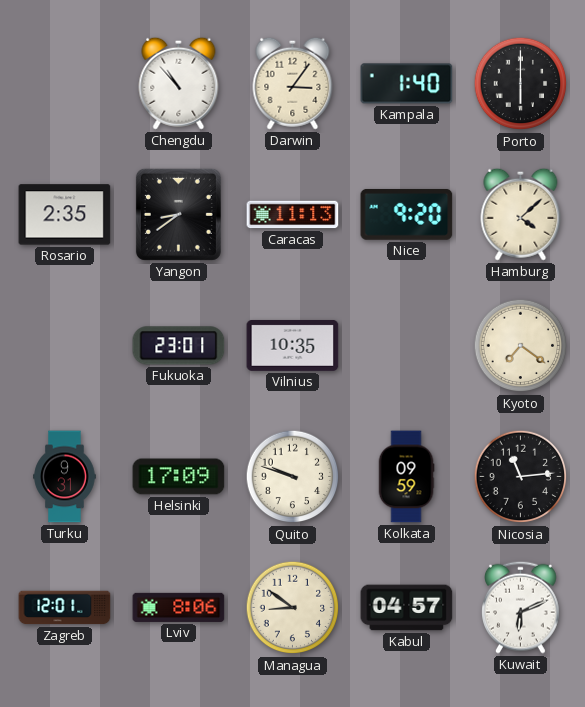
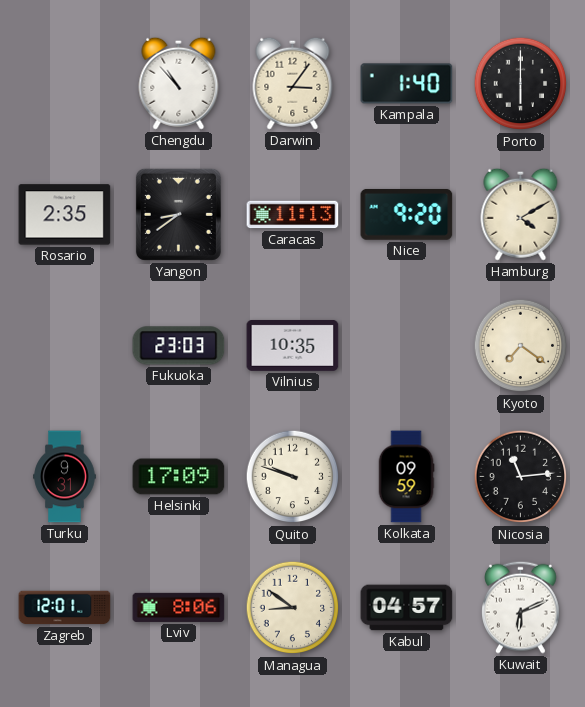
Hamburg: 4:08 -> 4:10
Fukuoka: 23:01 -> 23:03
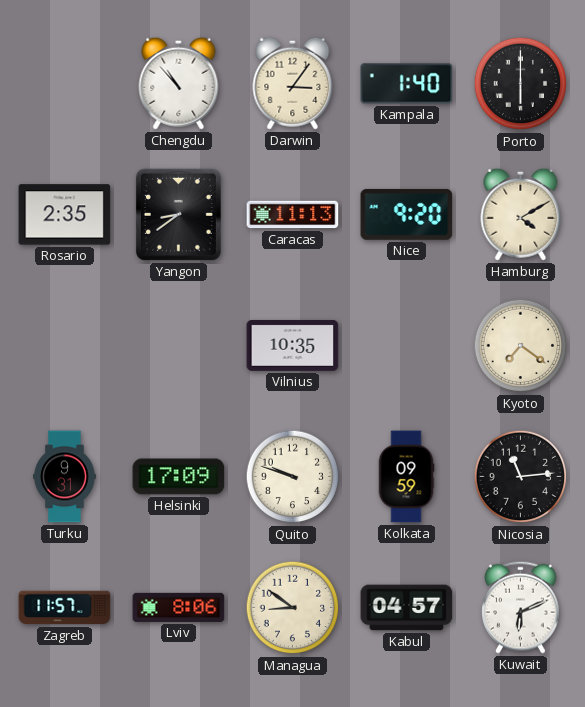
Fukuoka: 23:03 -> none
Zagreb: 12:01 -> 11:57
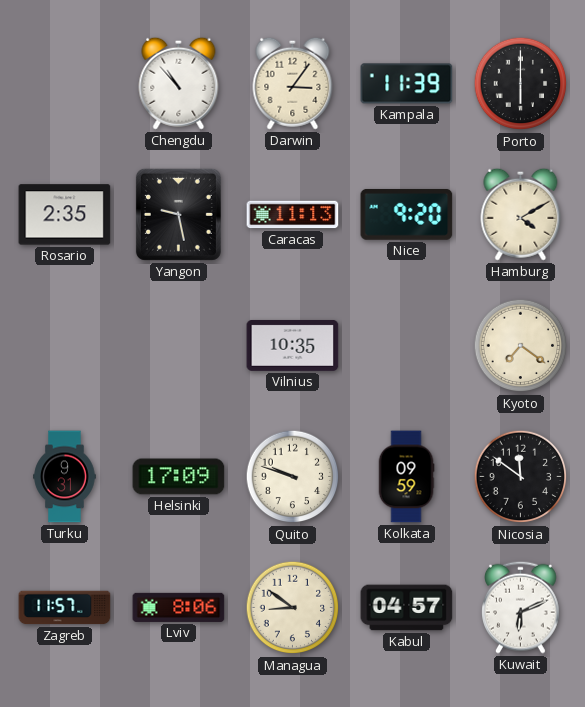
Kampala: 1:40 -> 11:39
Yangon: 8:39 -> 9:28
Nicosia: 11:14 -> 11:51
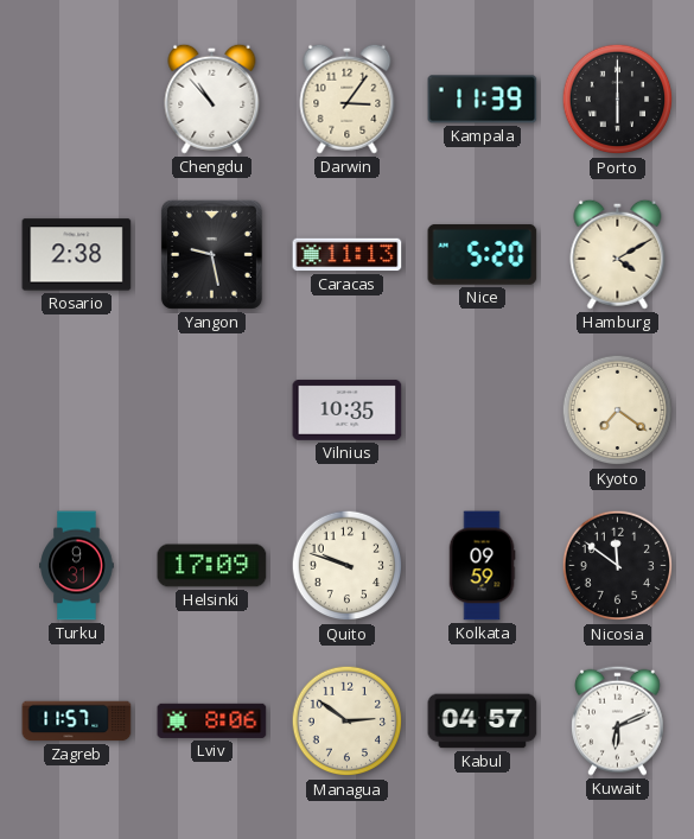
Rosario: 2:35 -> 2:38
Nice: 9:20 -> 5:20
Managua: 8:51 -> 2:51
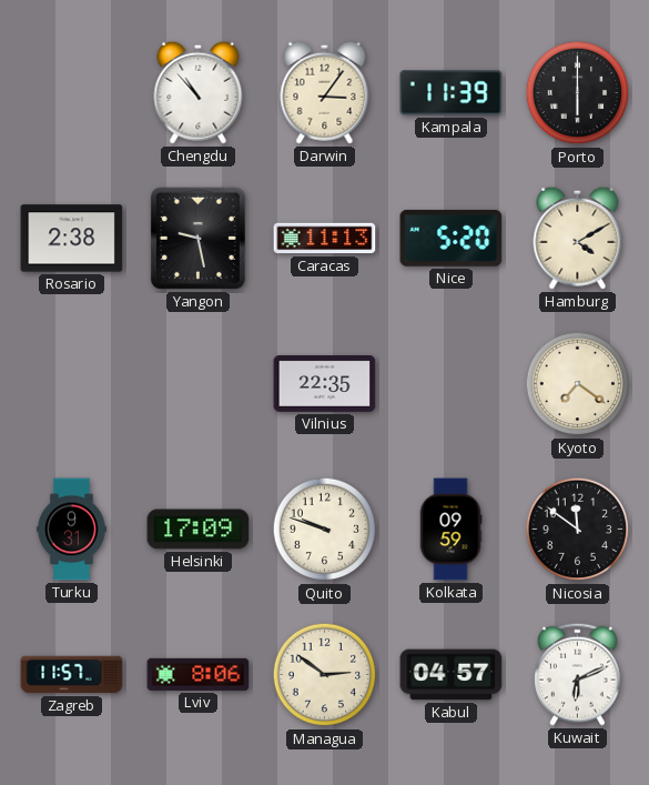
Vilnius: 10:35 -> 22:35
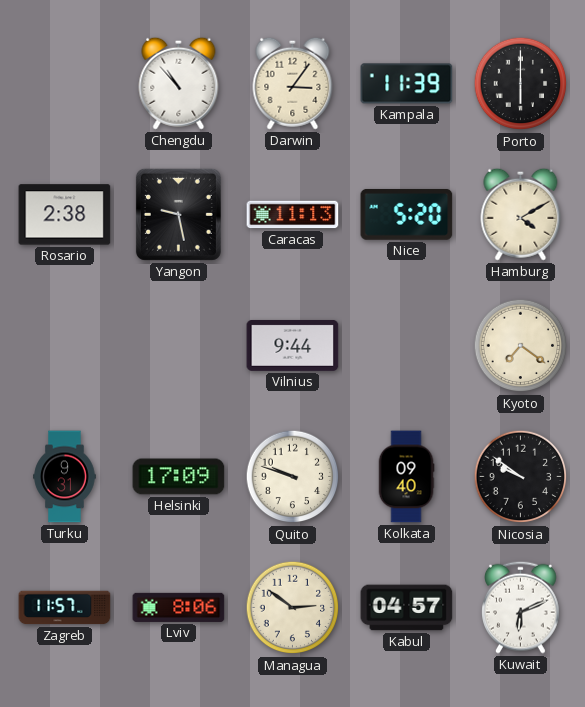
Vilnius: 22:35 -> 9:44
Kolkata: 09:59 -> 09:40
Nicosia: 11:51 -> 9:51
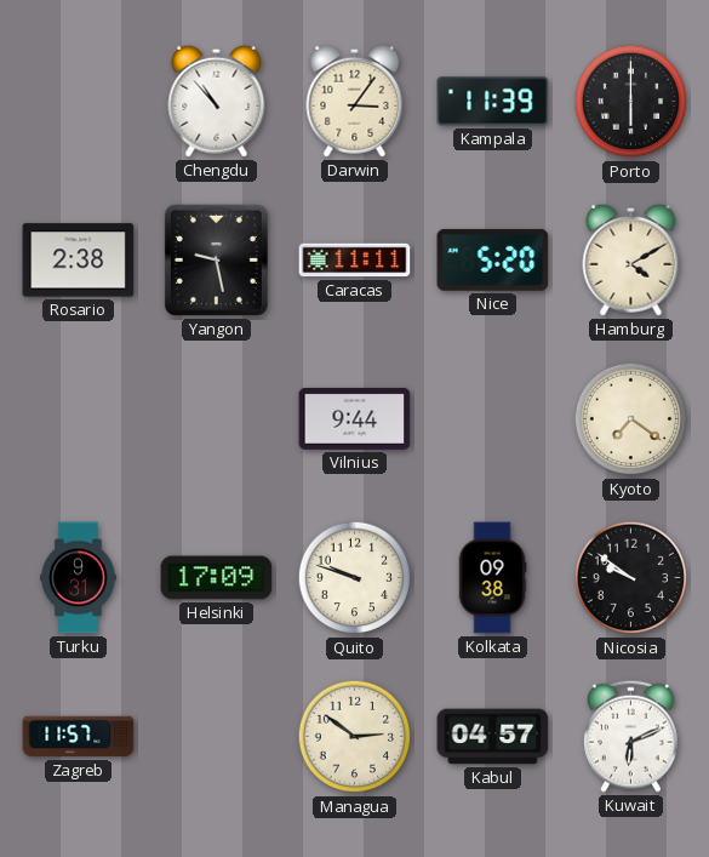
Caracas: 11:13 -> 11:11
Kolkata: 09:40 -> 09:38
Lviv: 8:06 -> none
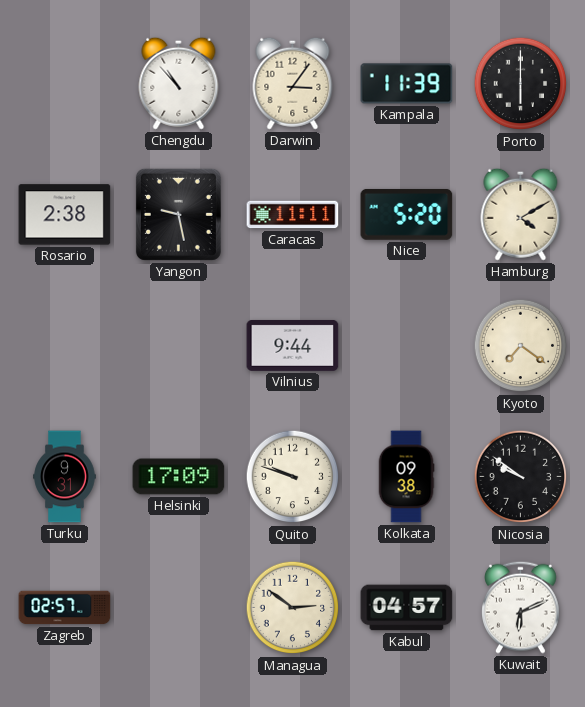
Zagreb: 11:57 -> 02:57
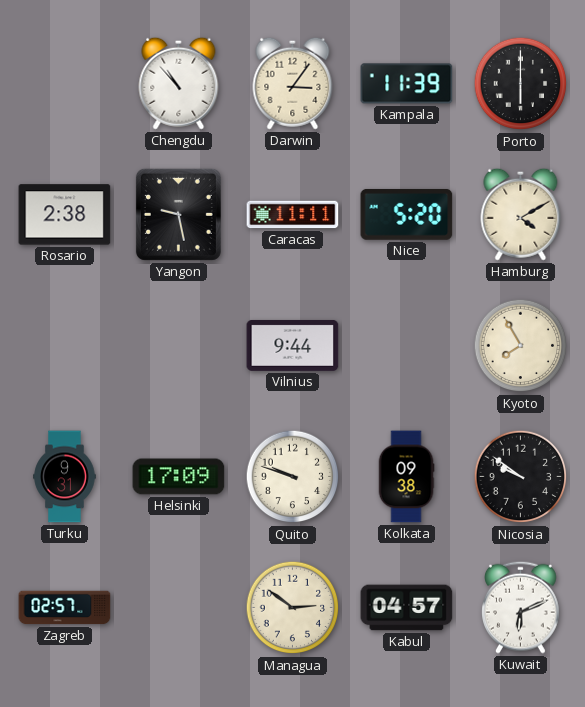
Kyoto: 7:21 -> 7:55
